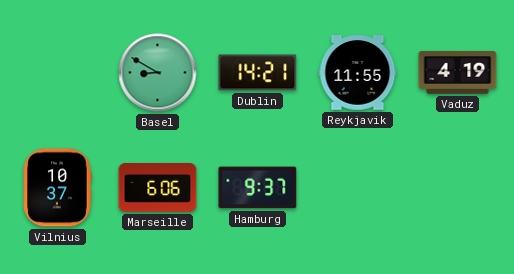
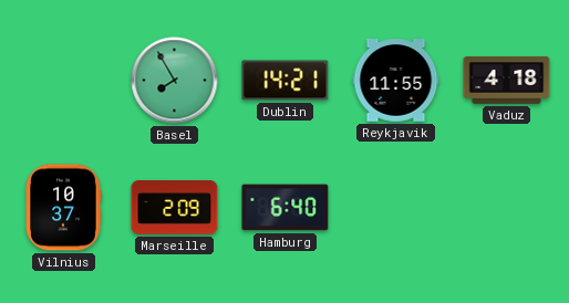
Basel: 8:50 -> 7:55
Vaduz: 4:19 -> 4:18
Marseille: 6:06 -> 2:09
Hamburg: 9:37 -> 6:40
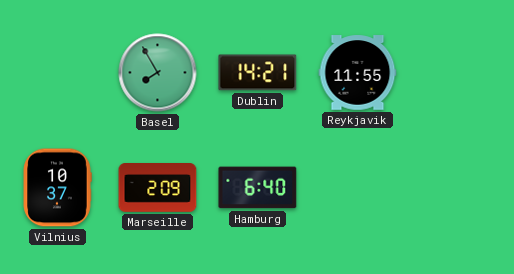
Vaduz: 4:18 -> none
